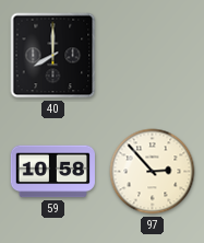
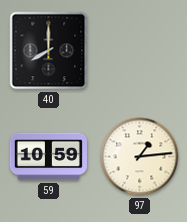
59: 10:58 -> 10:59
97: 2:53 -> 1:14
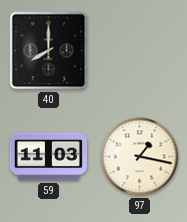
59: 10:59 -> 11:03
97: 1:14 -> 1:17
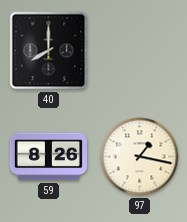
59: 11:03 -> 8:26
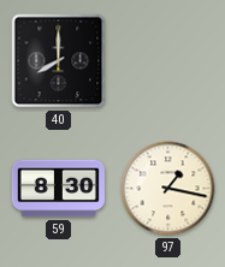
59: 8:26 -> 8:30
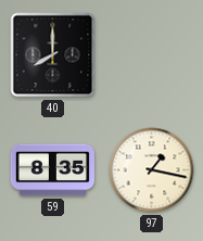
59: 8:30 -> 8:35
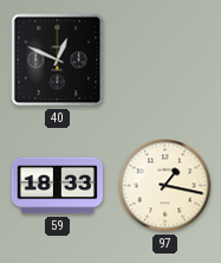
40: 8:00 -> 12:49
59: 8:35 -> 18:33
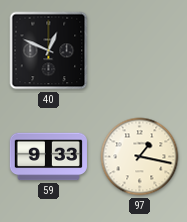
59: 18:33 -> 9:33
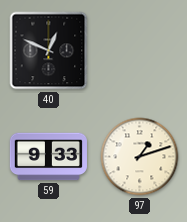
97: 1:17 -> 1:12
